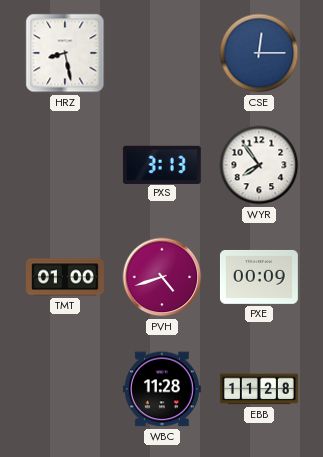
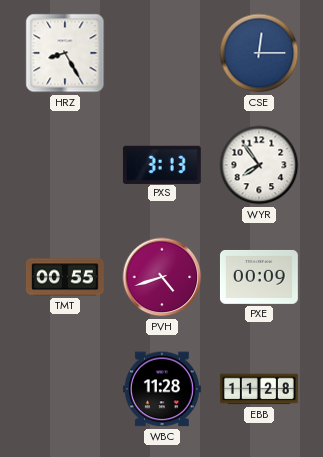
HRZ: 8:28 -> 8:25
TMT: 01:00 -> 00:55
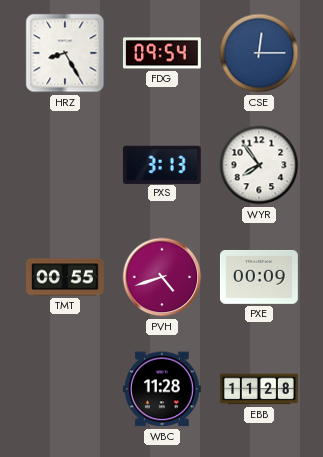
FDG: none -> 09:54
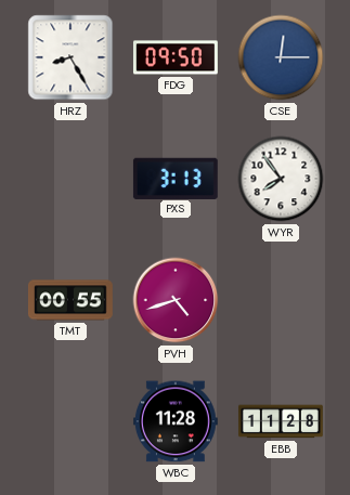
FDG: 09:54 -> 09:50
PXE: 00:09 -> none
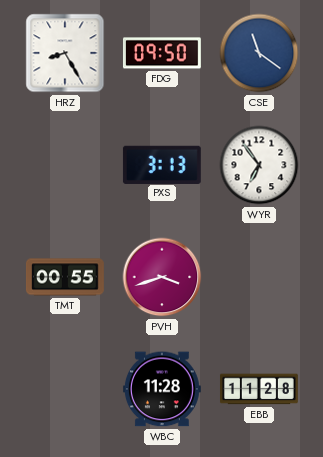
CSE: 12:15 -> 11:21
WYR: 7:54 -> 6:54
PVH: 4:42 -> 3:42
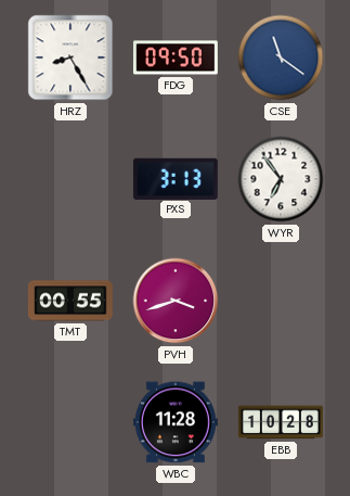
EBB: 11:28 -> 10:28
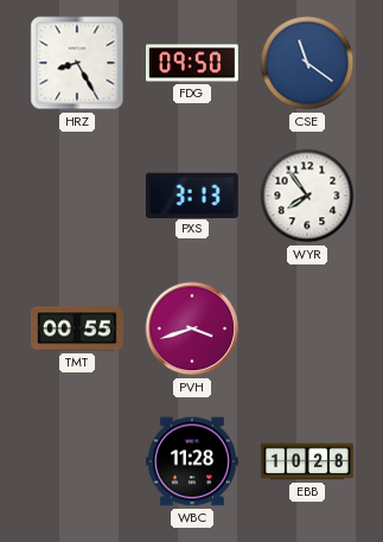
WYR: 6:54 -> 7:54
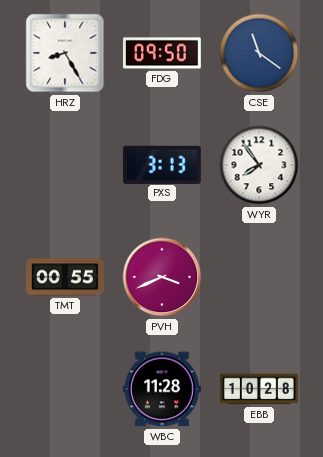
PVH: 3:42 -> 3:41
